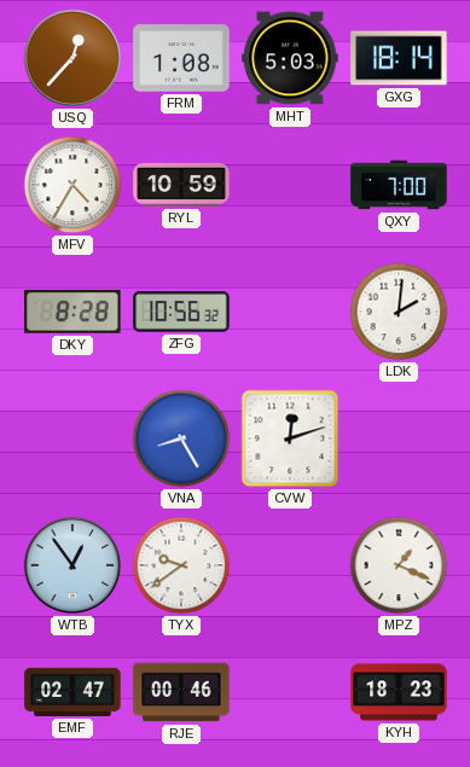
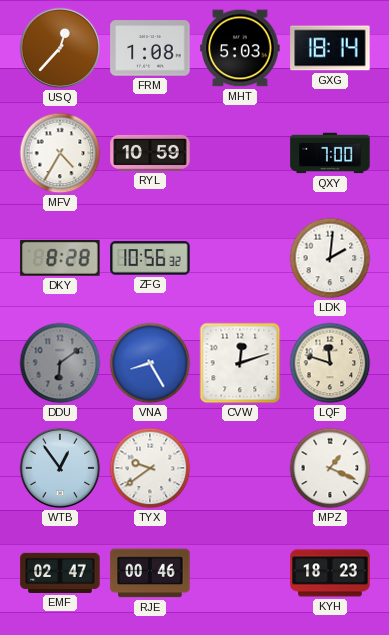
DDU: none -> 6:09
LQF: none -> 11:48
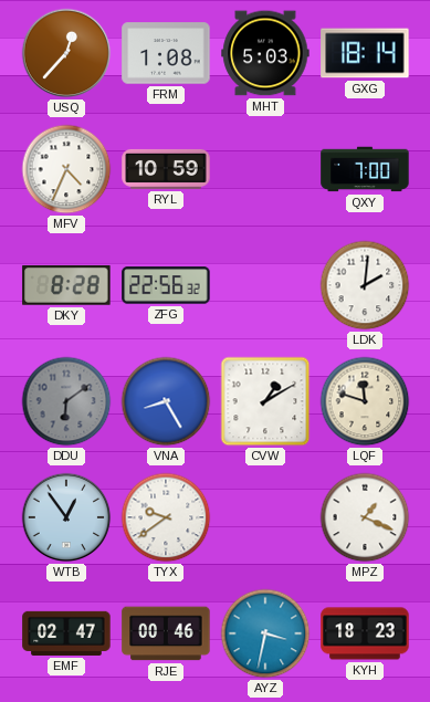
MFV: 4:35 -> 4:34
ZFG: 10:56 -> 22:56
CVW: 12:12 -> 1:10
AYZ: none -> 3:32
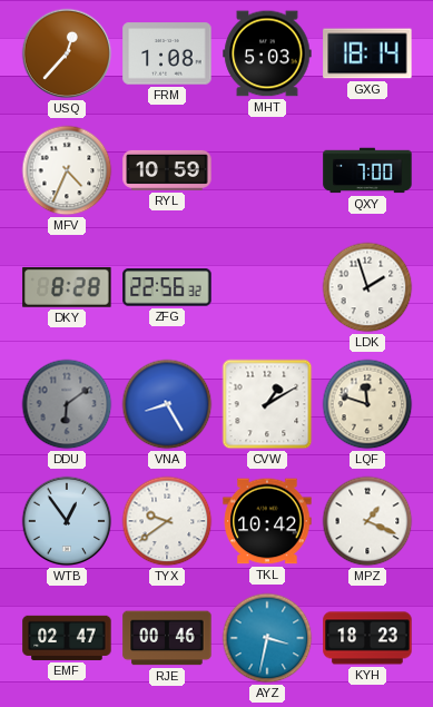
LDK: 2:01 -> 1:57
TKL: none -> 10:42
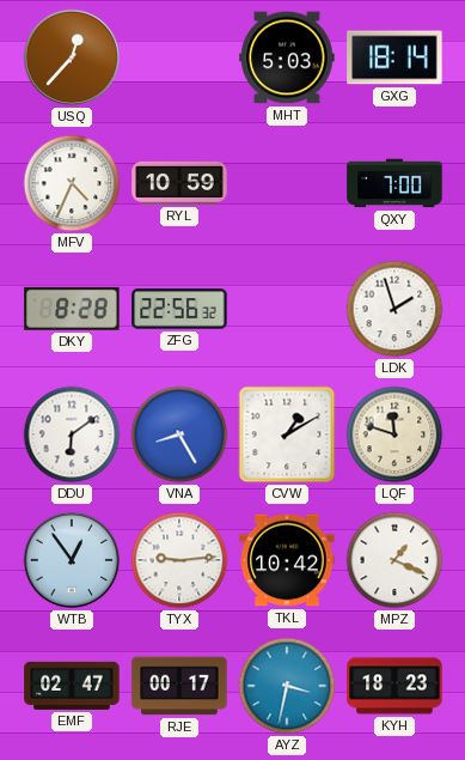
FRM: 1:08 -> none
DDU dial: grey -> white
TYX: 9:39 -> 9:14
RJE: 00:46 -> 00:17
